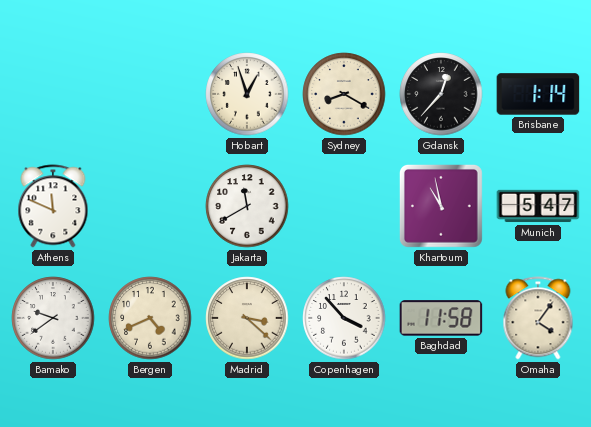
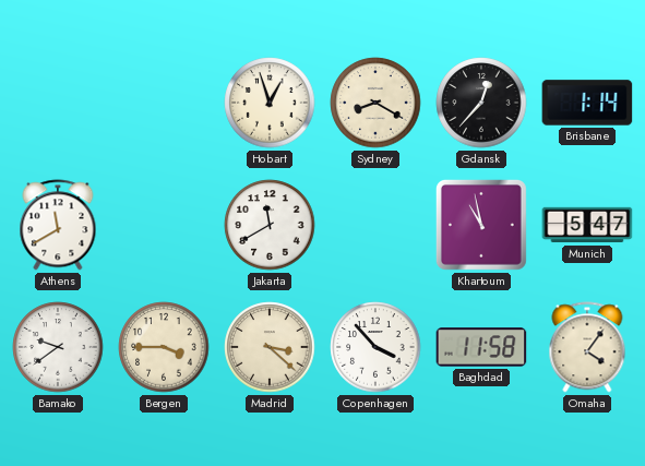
Athens: 11:49 -> 11:40
Bergen: 4:41 -> 3:45
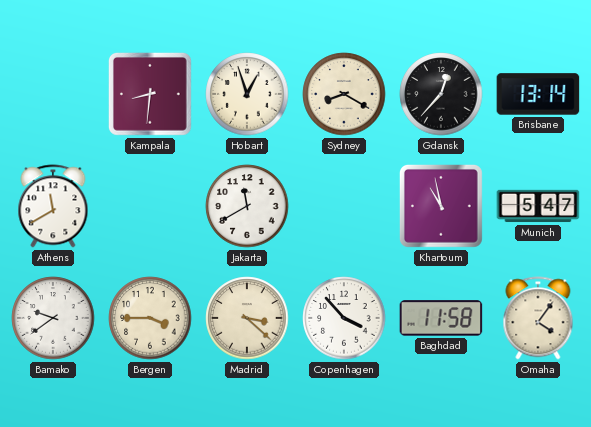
Kampala: none -> 8:31
Brisbane: 1:14 -> 13:14
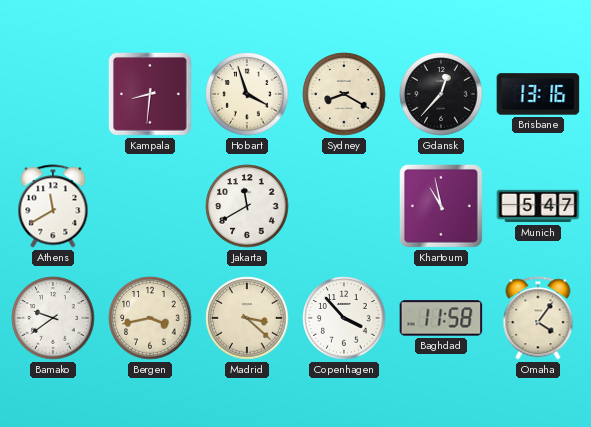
Hobart: 12:57 -> 3:57
Brisbane: 13:14 -> 13:16
Bergen: 3:45 -> 3:43
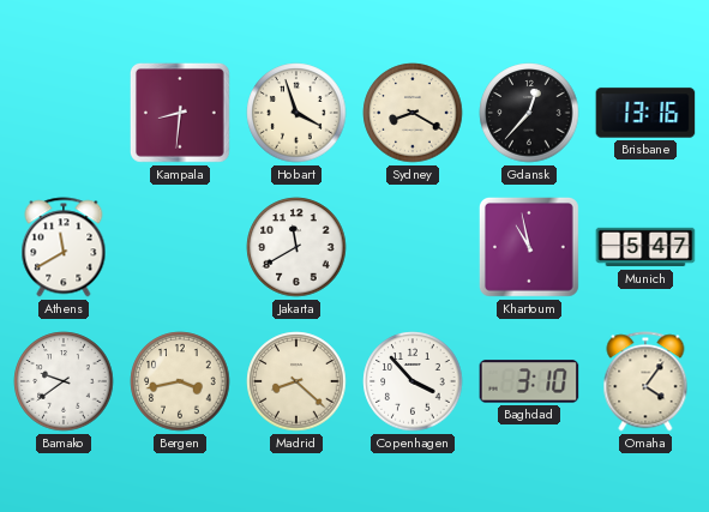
Madrid: 3:22 -> 8:22
Baghdad: 11:58 -> 3:10
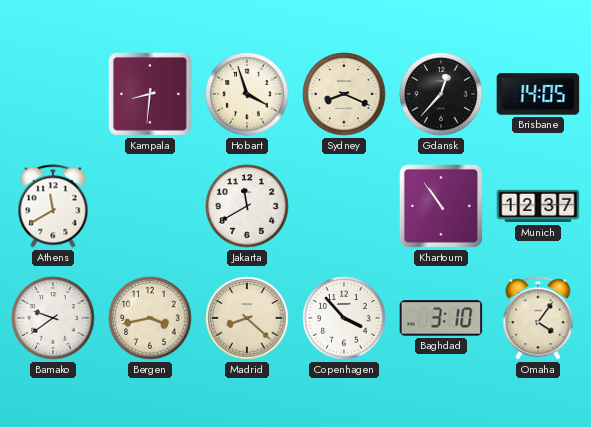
Sydney: 8:20 -> 8:19
Brisbane: 13:16 -> 14:05
Khartoum: 10:58 -> 10:54
Munich: 5:47 -> 12:37
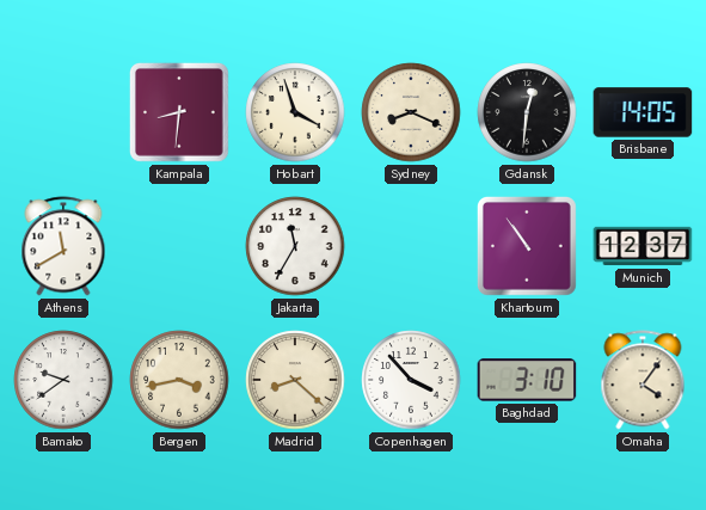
Gdansk: 12:37 -> 12:31
Jakarta: 11:40 -> 11:35
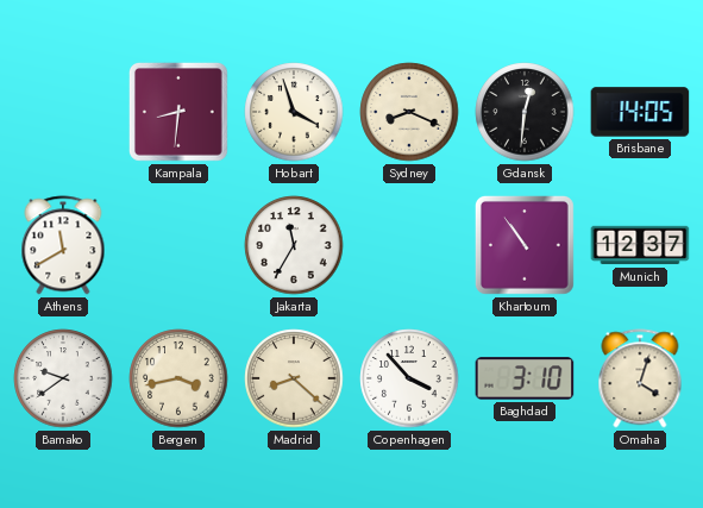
Omaha: 4:06 -> 4:03
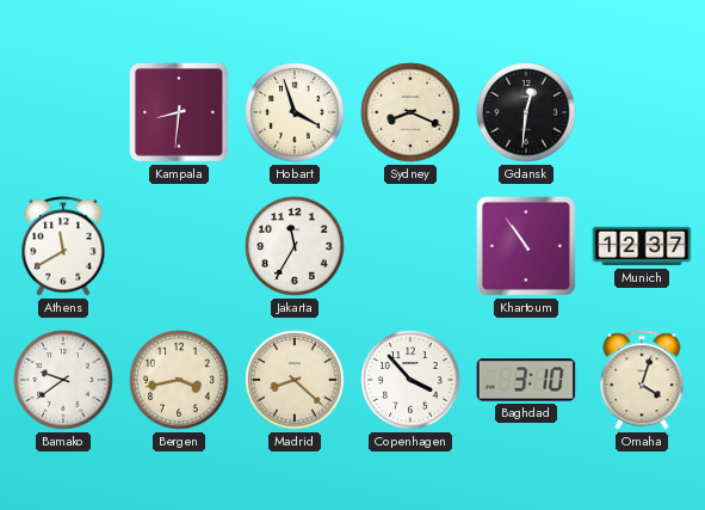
Brisbane: 14:05 -> none
